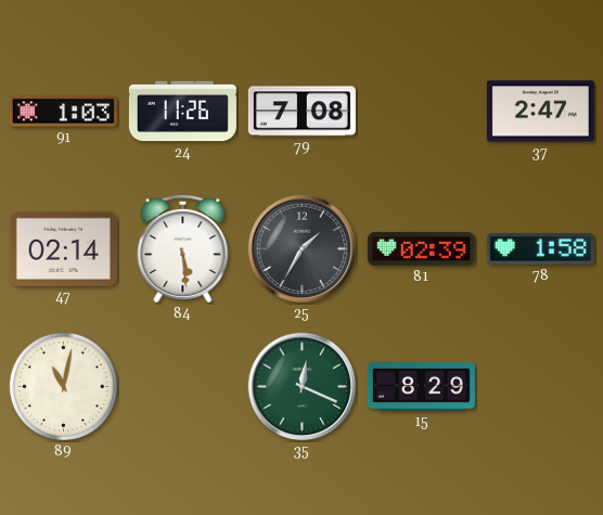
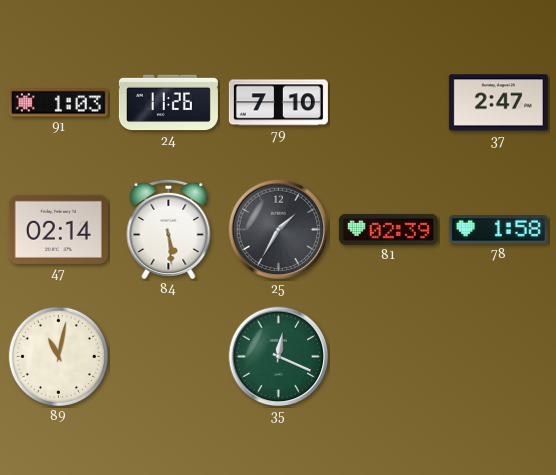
79: 7:08 -> 7:10
15: 8:29 -> none
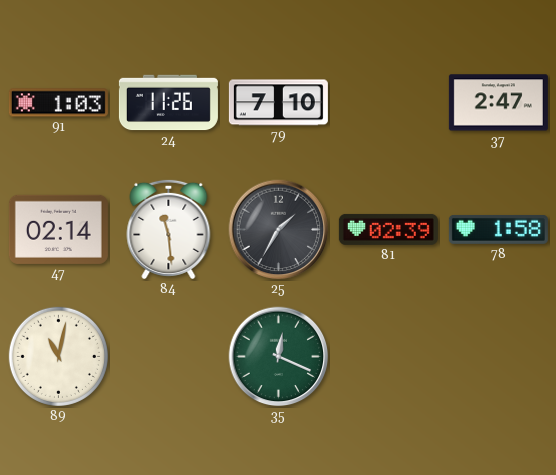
84: 5:29 -> 11:29
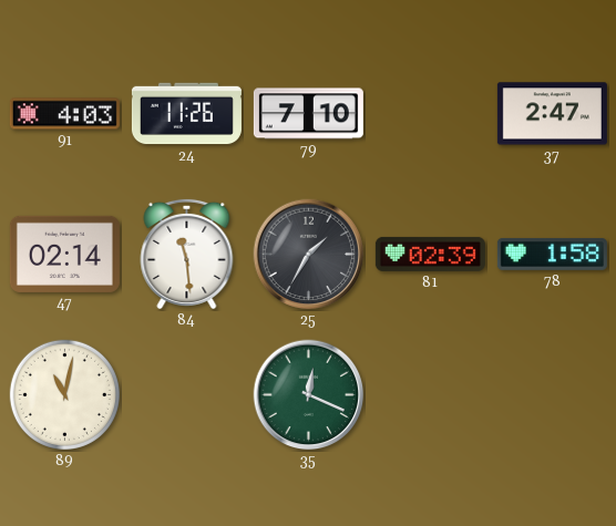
91: 1:03 -> 4:03
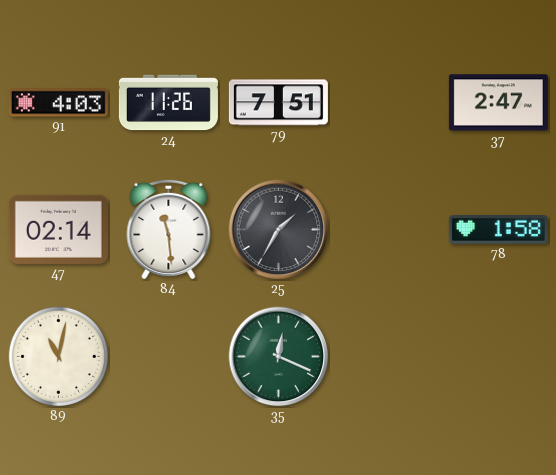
79: 7:10 -> 7:51
81: 02:39 -> none
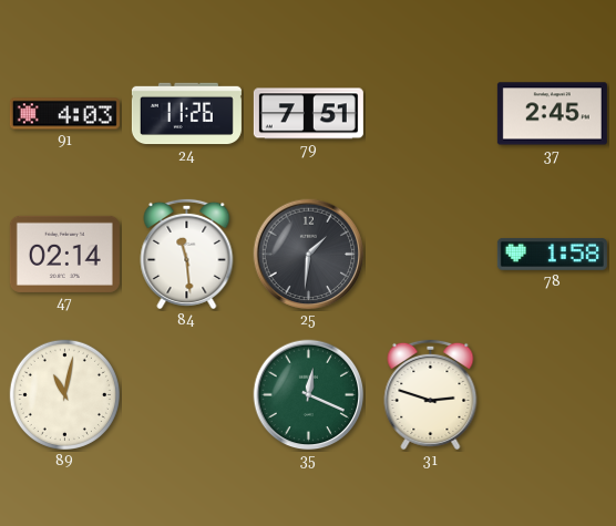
37: 2:47 -> 2:45
25: 1:35 -> 1:31
31: none -> 2:48
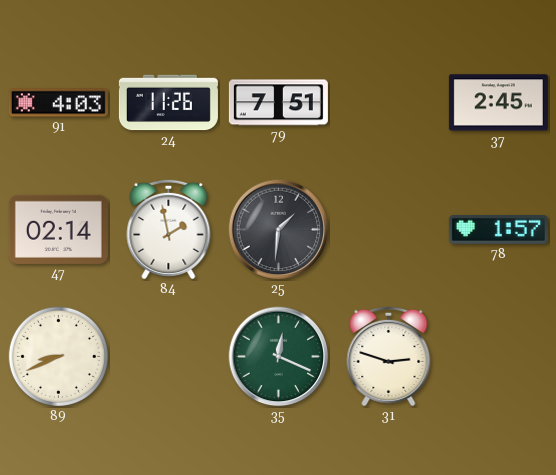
84: 11:29 -> 1:58
78: 1:58 -> 1:57
89: 11:02 -> 8:41
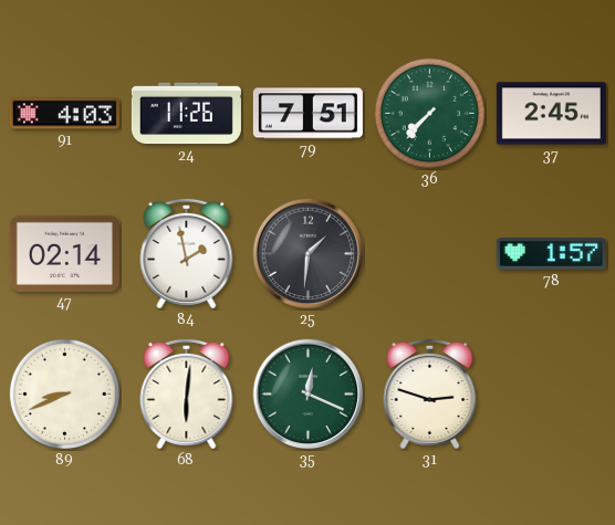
36: none -> 7:37
68: none -> 6:01
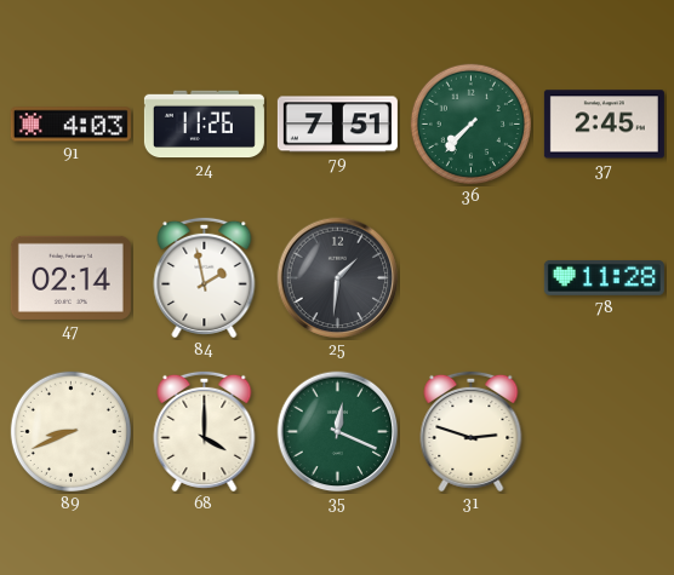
78: 1:57 -> 11:28
68: 6:01 -> 4:00
